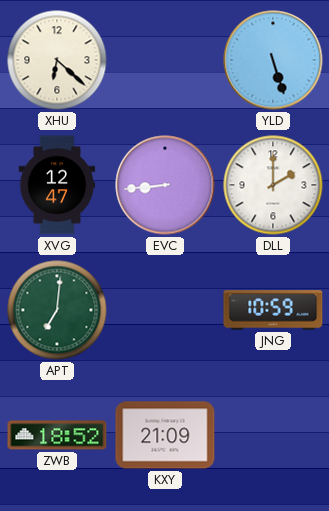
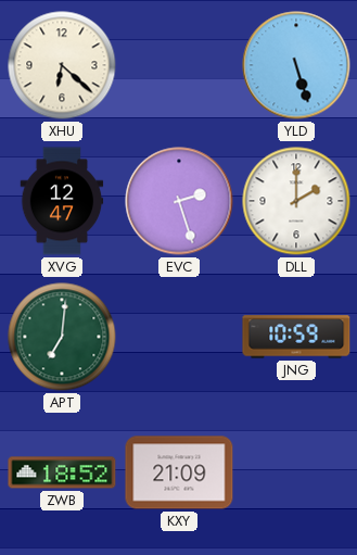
EVC: 8:44 -> 2:27
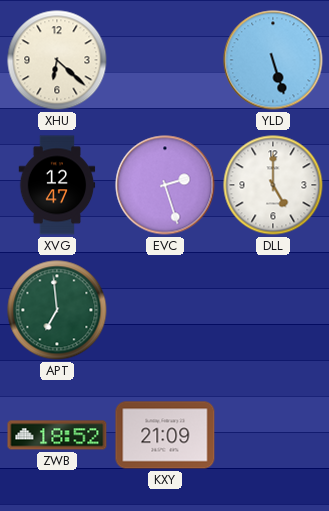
DLL: 2:00 -> 5:00
APT: 7:01 -> 6:59
JNG: 10:59 -> none
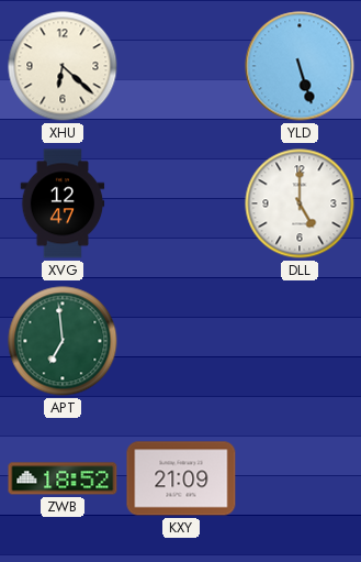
EVC: 2:27 -> none
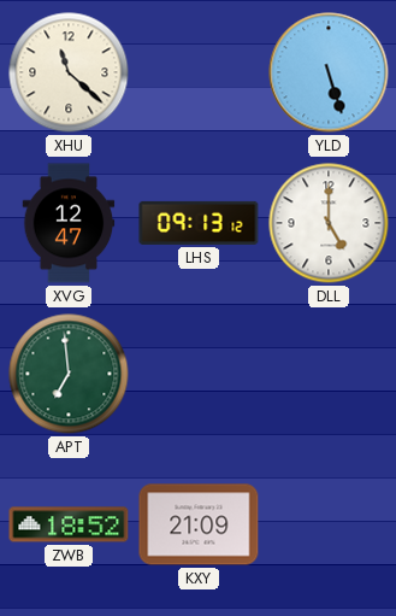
XHU: 6:22 -> 11:22
LHS: none -> 09:13
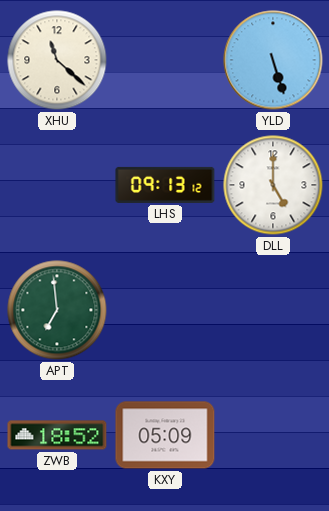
XVG: 12:47 -> none
KXY: 21:09 -> 05:09
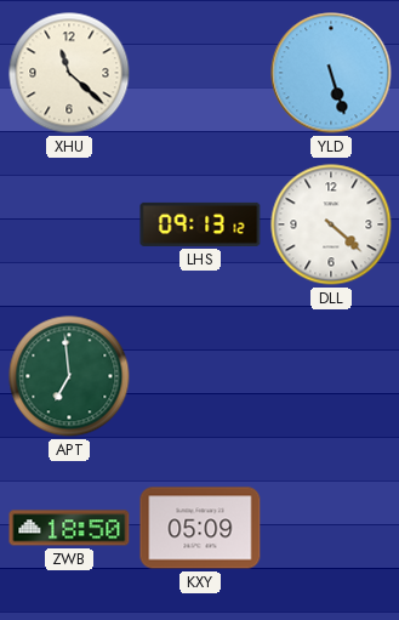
DLL: 5:00 -> 4:22
ZWB: 18:52 -> 18:50
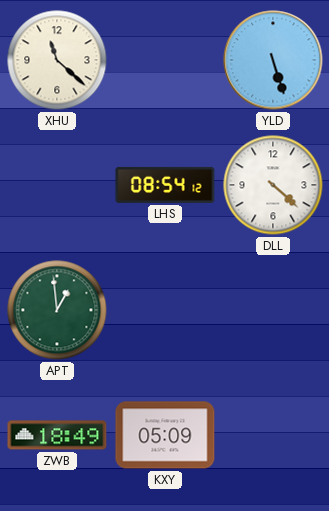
LHS: 09:13 -> 08:54
APT: 6:59 -> 12:59
ZWB: 18:50 -> 18:49
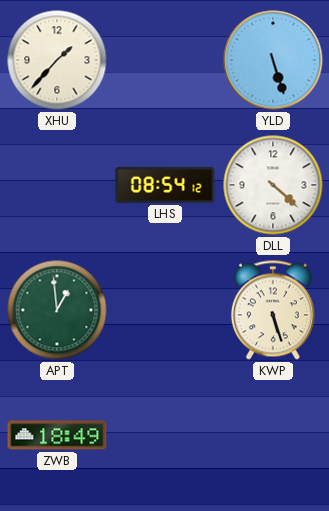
XHU: 11:22 -> 1:37
KWP: none -> 5:27
KXY: 05:09 -> none
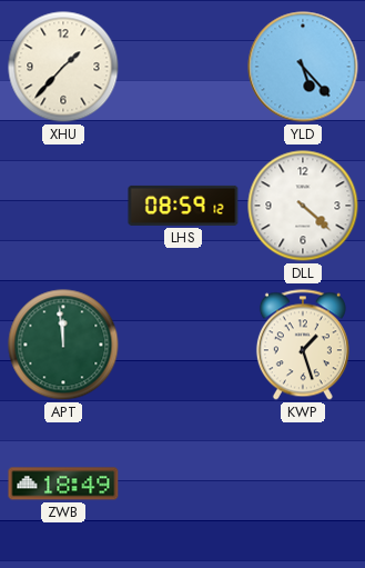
YLD: 5:27 -> 5:23
LHS: 08:54 -> 08:59
APT: 12:59 -> 11:59
KWP: 5:27 -> 1:27
